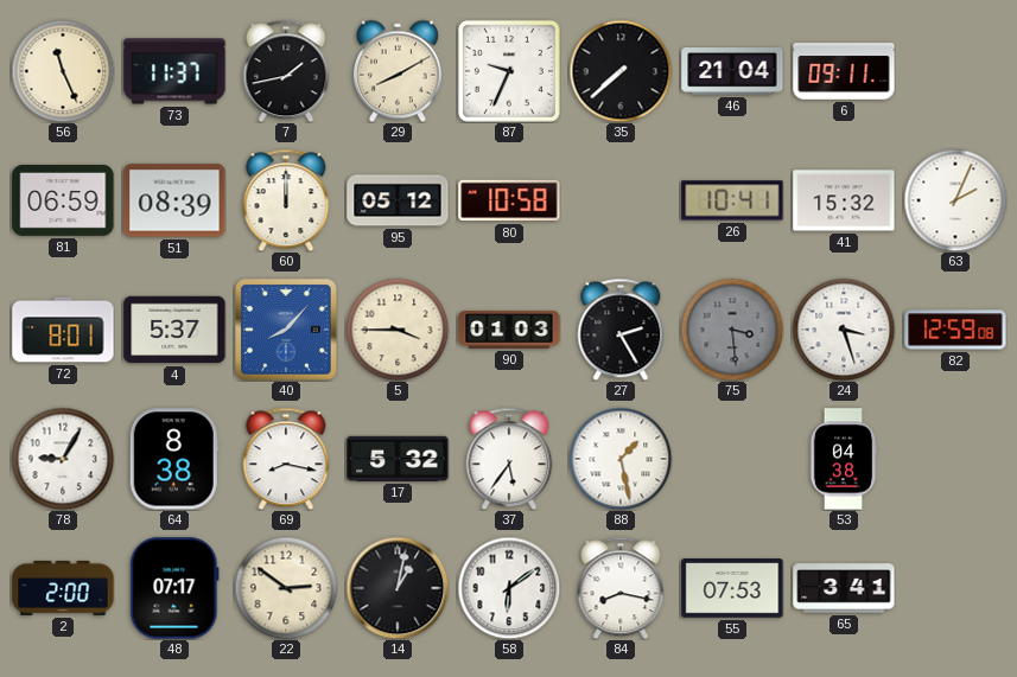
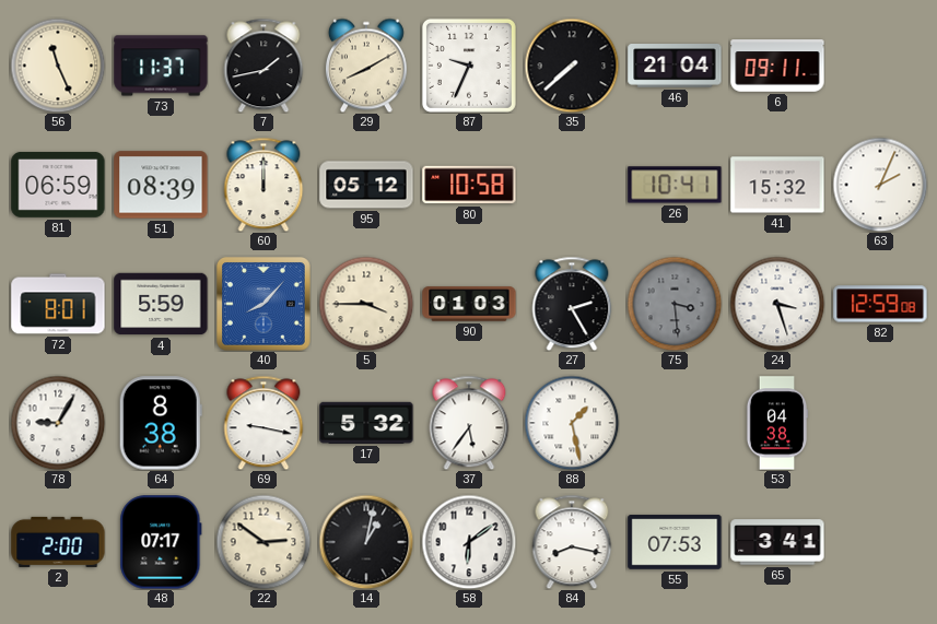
4: 5:37 -> 5:59
69: 8:17 -> 9:17
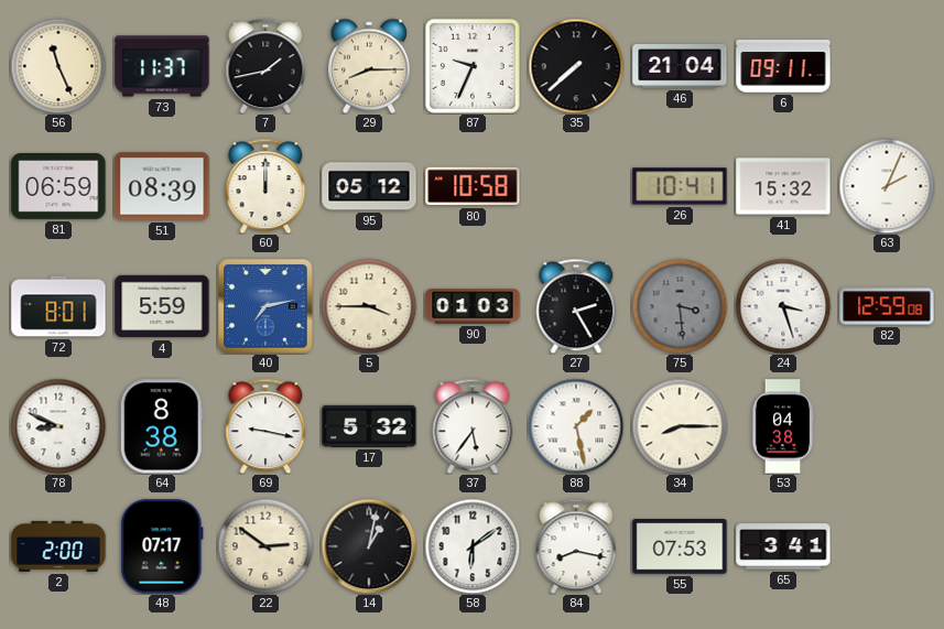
29: 8:10 -> 8:15
40: 8:07 -> 7:13
78: 9:05 -> 8:49
34: none -> 8:15
